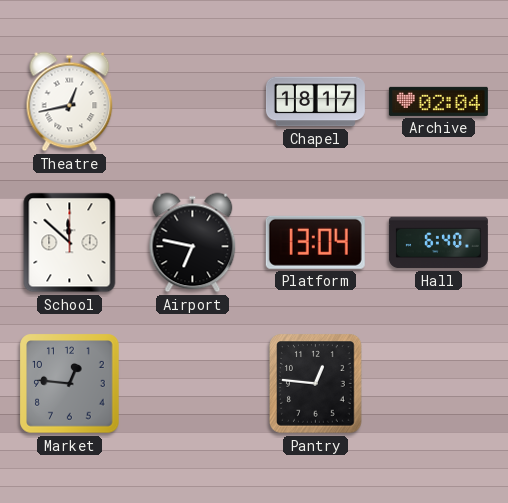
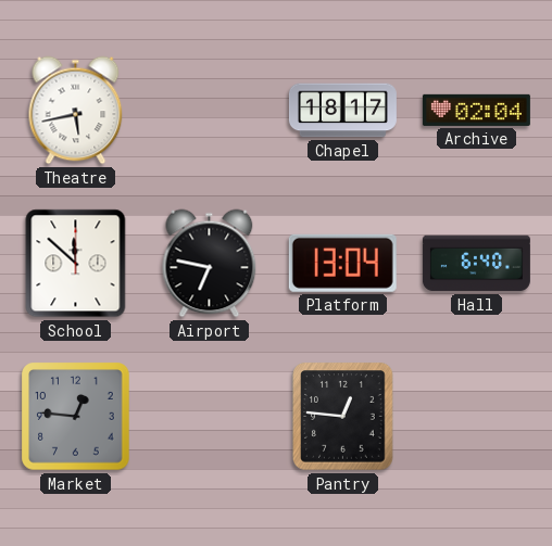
Theatre: 12:43 -> 5:43
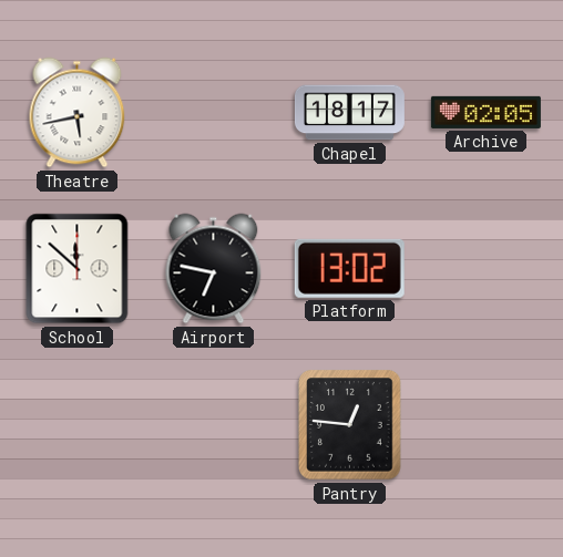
Archive: 02:04 -> 02:05
Platform: 13:04 -> 13:02
Hall: 6:40 -> none
Market: 12:46 -> none
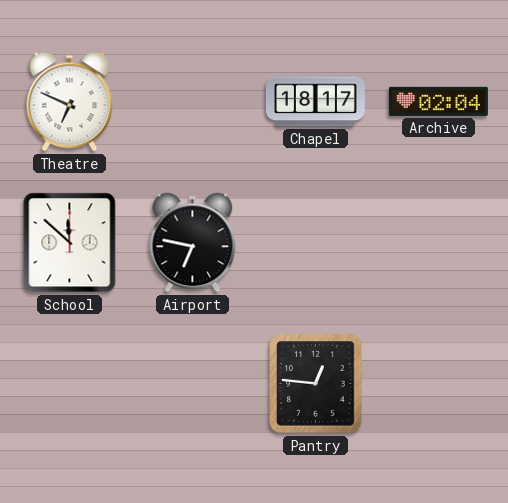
Theatre: 5:43 -> 6:49
Archive: 02:05 -> 02:04
Platform: 13:02 -> none
